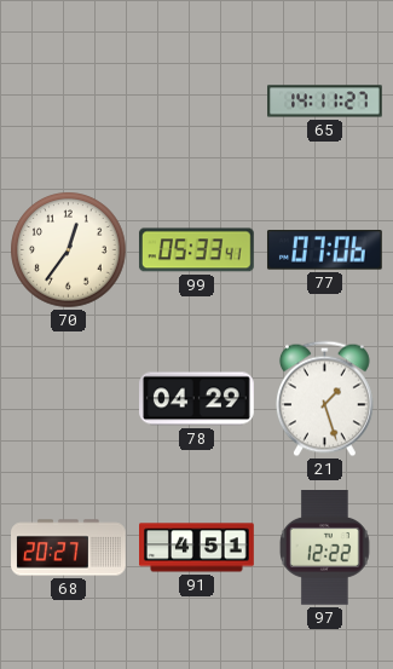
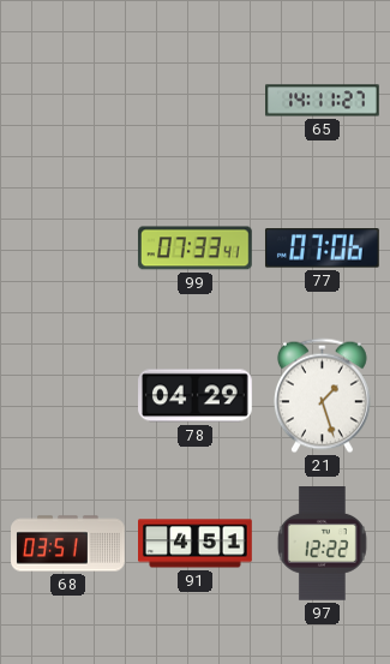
70: 12:36 -> none
99: 05:33 -> 07:33
68: 20:27 -> 03:51
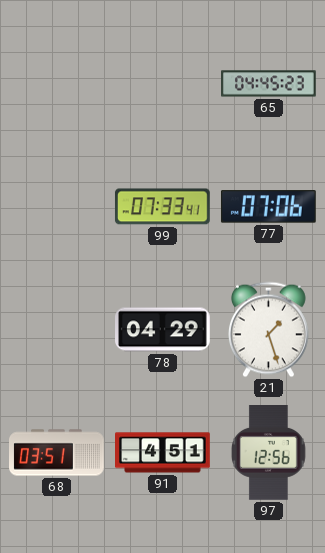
65: 14:11 -> 04:45
97: 12:22 -> 12:56
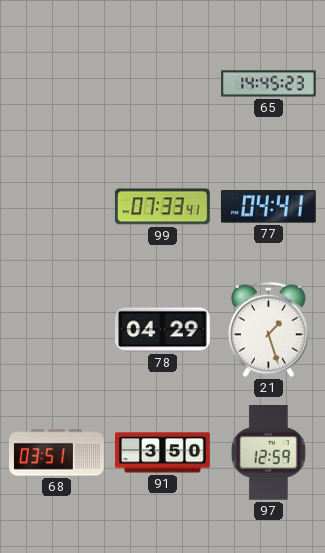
65: 04:45 -> 14:45
77: 07:06 -> 04:41
91: 4:51 -> 3:50
97: 12:56 -> 12:59
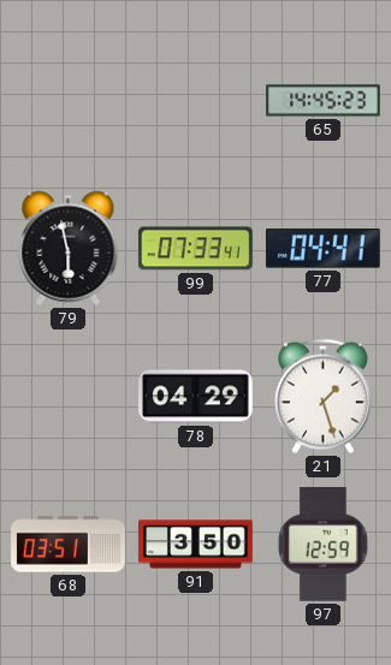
79: none -> 5:58
